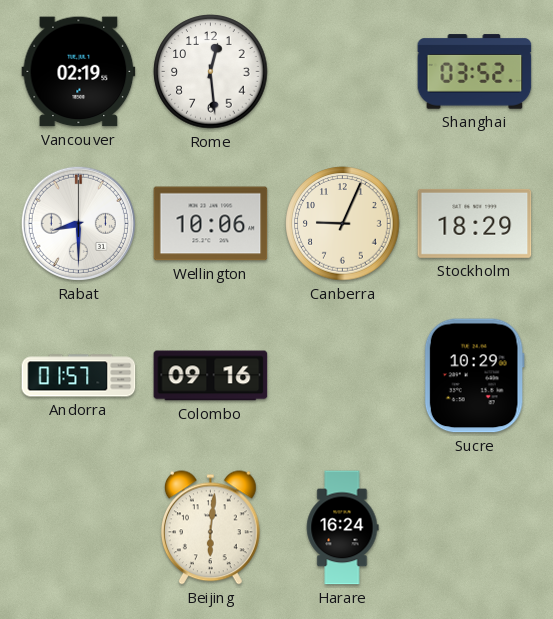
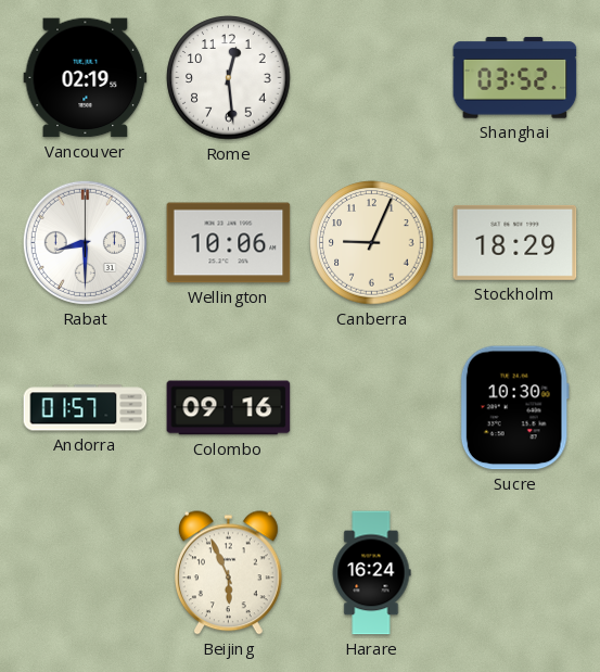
Sucre: 10:29 -> 10:30
Beijing: 6:01 -> 5:56
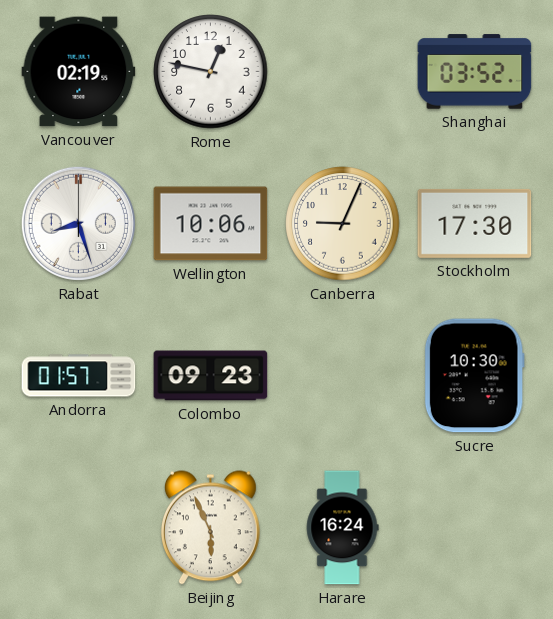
Rome: 12:29 -> 12:47
Rabat: 8:30 -> 8:27
Stockholm: 18:29 -> 17:30
Colombo: 09:16 -> 09:23
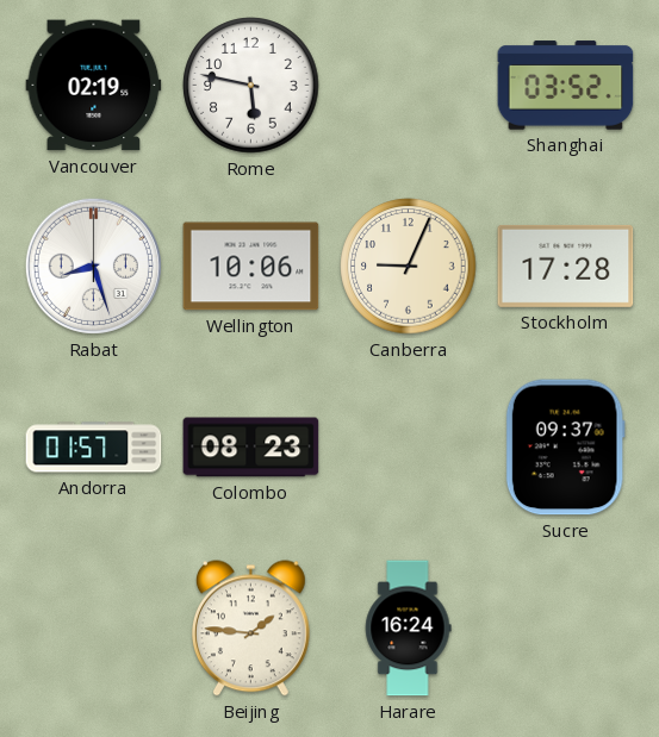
Rome: 12:47 -> 5:47
Stockholm: 17:30 -> 17:28
Colombo: 09:23 -> 08:23
Sucre: 10:30 -> 09:37
Beijing: 5:56 -> 1:46
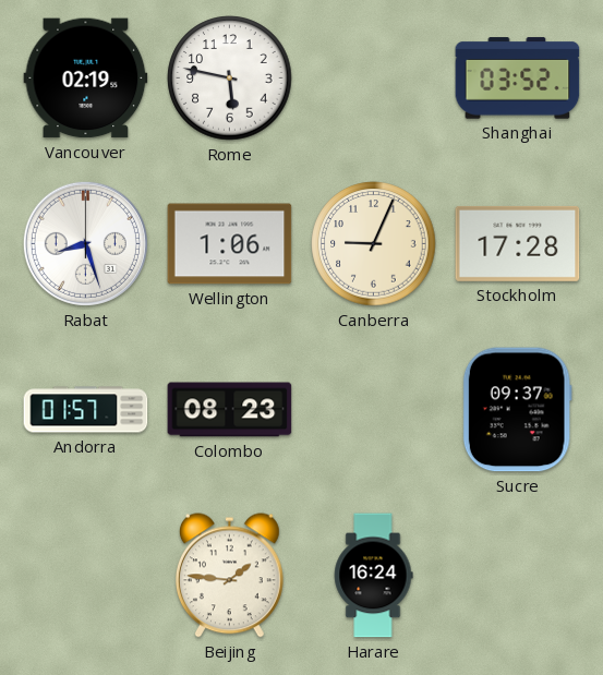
Wellington: 10:06 -> 1:06
